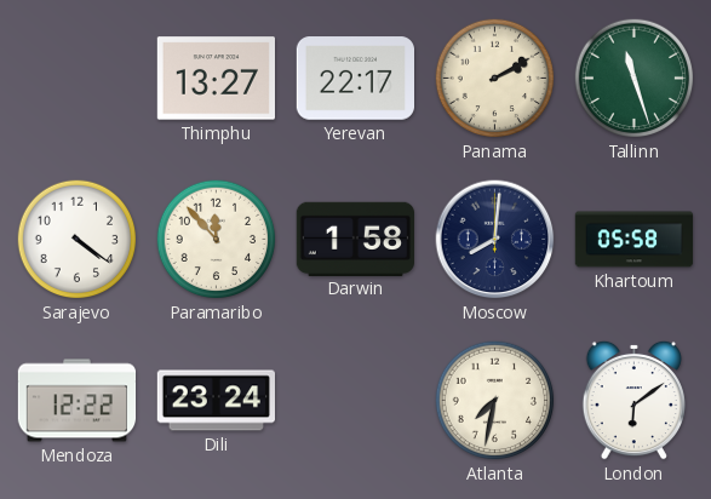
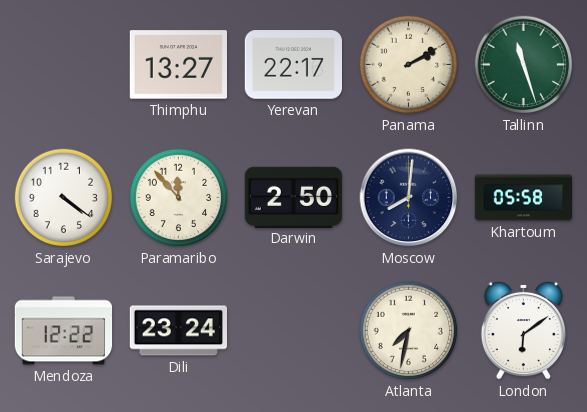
Darwin: 1:58 -> 2:50
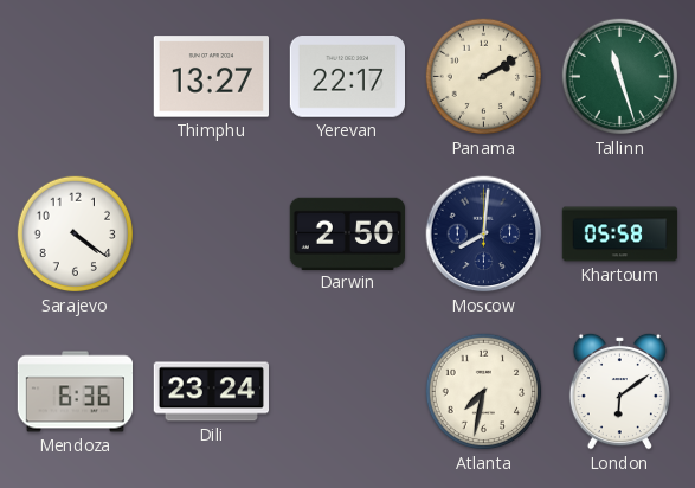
Paramaribo: 11:53 -> none
Mendoza: 12:22 -> 6:36
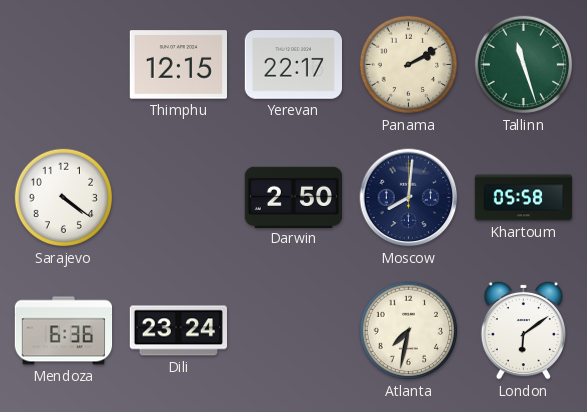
Thimphu: 13:27 -> 12:15
